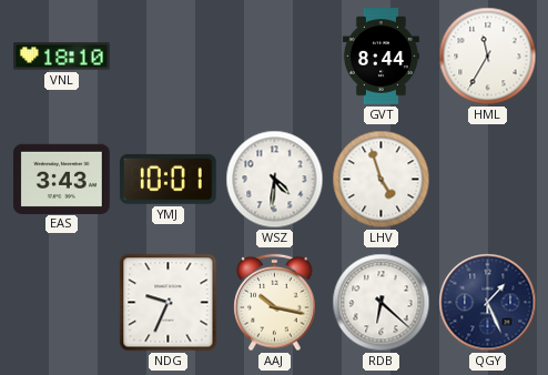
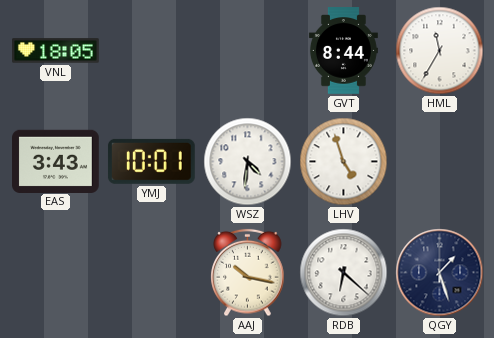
VNL: 18:10 -> 18:05
NDG: 9:34 -> none
QGY: 1:26 -> 1:27
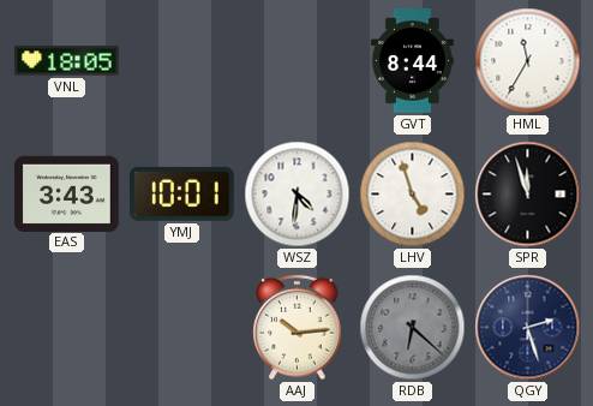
SPR: none -> 11:57
AAJ: 10:17 -> 10:14
RDB dial: white -> grey
QGY: 1:27 -> 2:27
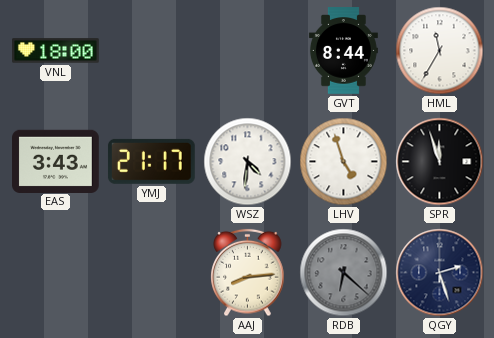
VNL: 18:05 -> 18:00
YMJ: 10:01 -> 21:17
AAJ: 10:14 -> 8:14
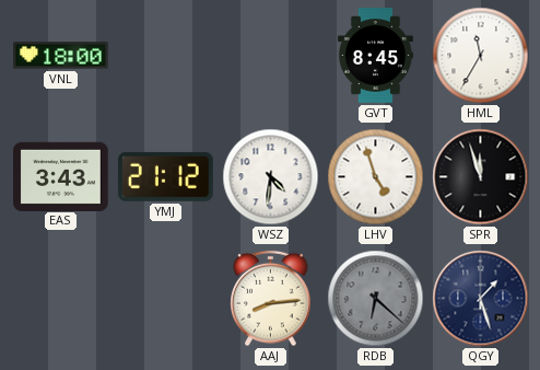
GVT: 8:44 -> 8:45
YMJ: 21:17 -> 21:12
QGY: 2:27 -> 1:27
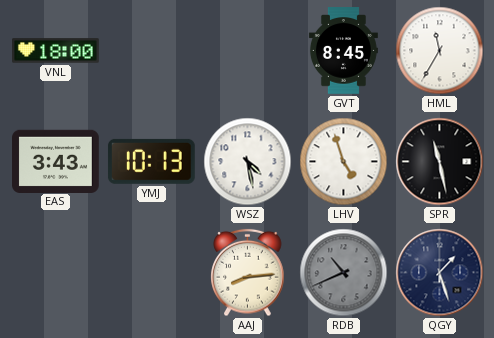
YMJ: 21:12 -> 10:13
WSZ: 4:31 -> 4:28
SPR: 11:57 -> 11:28
RDB: 6:22 -> 10:41
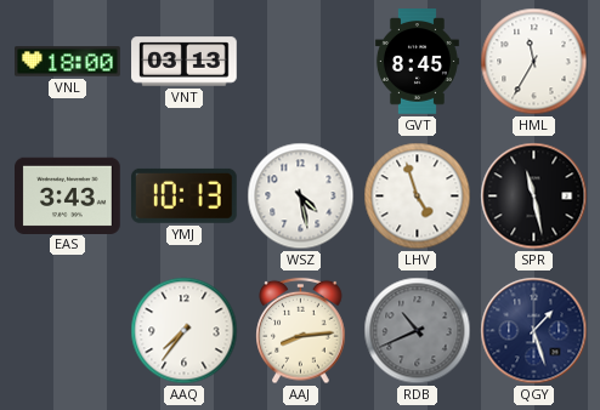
VNT: none -> 03:13
AAQ: none -> 7:36
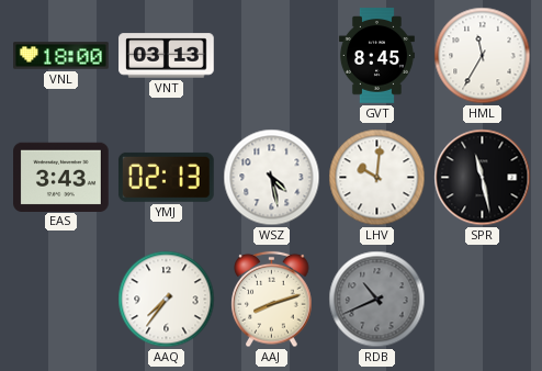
YMJ: 10:13 -> 02:13
LHV: 4:57 -> 10:01
AAJ: 8:14 -> 8:12
QGY: 1:27 -> none
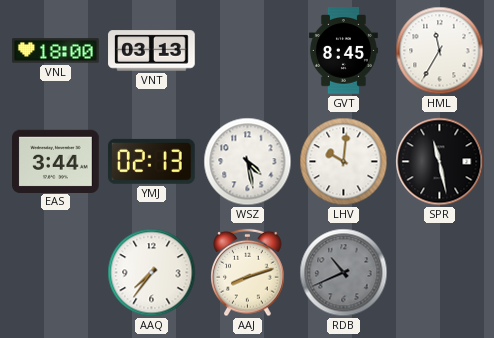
EAS: 3:43 -> 3:44
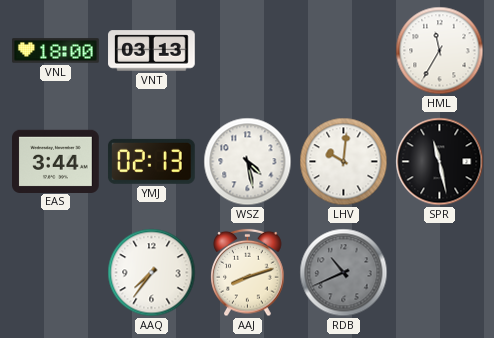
GVT: 8:45 -> none
